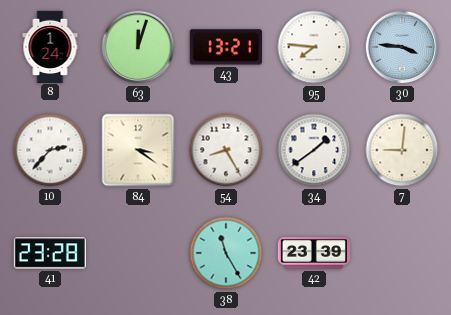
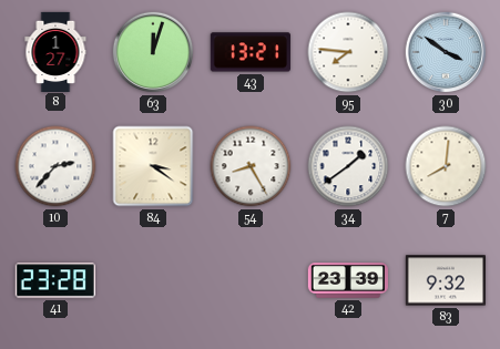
8: 1:24 -> 1:27
30: 3:46 -> 3:51
7: 9:01 -> 8:01
38: 11:25 -> none
83: none -> 9:32
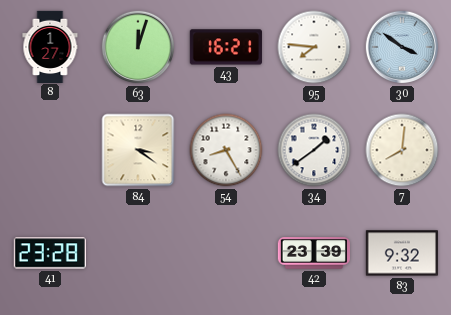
43: 13:21 -> 16:21
10: 2:37 -> none
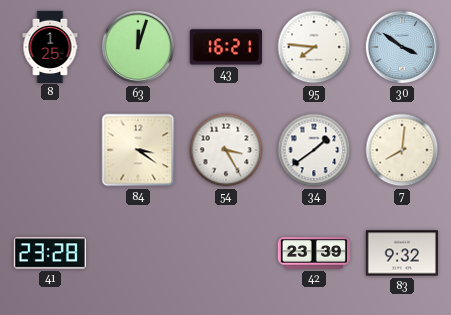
8: 1:27 -> 1:25
54: 8:25 -> 3:25
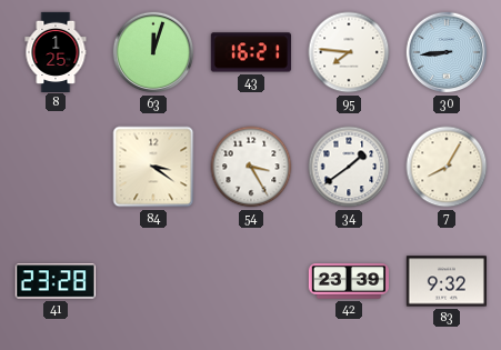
30: 3:51 -> 8:44
7: 8:01 -> 8:05
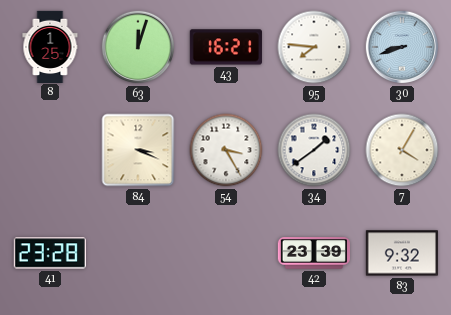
30: 8:44 -> 8:42
84: 3:21 -> 3:19
7: 8:05 -> 4:05
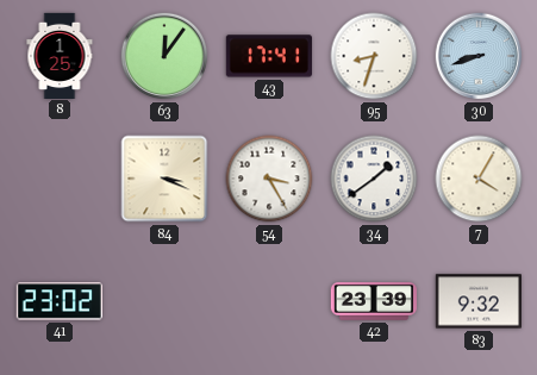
63: 12:03 -> 12:06
43: 16:21 -> 17:41
95: 7:46 -> 8:33
41: 23:28 -> 23:02
